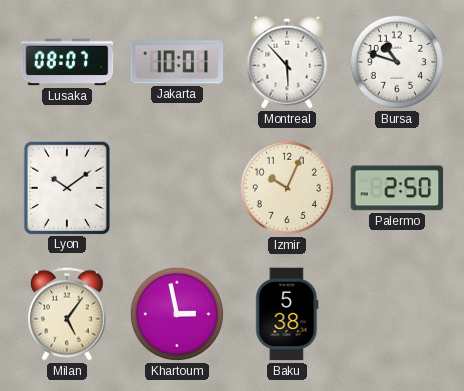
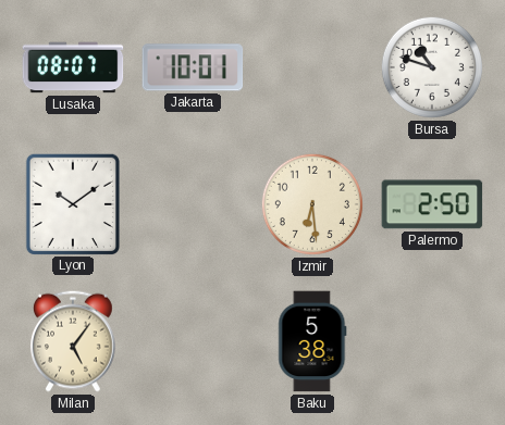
Montreal: 5:53 -> none
Izmir: 10:04 -> 6:29
Khartoum: 2:58 -> none
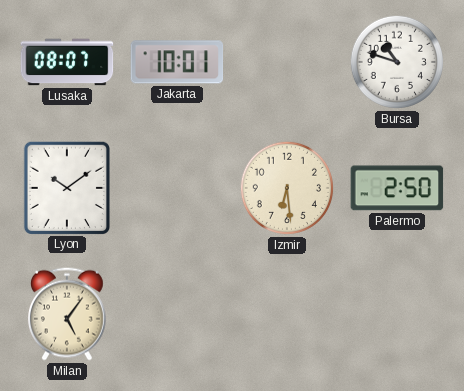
Baku: 5:38 -> none
